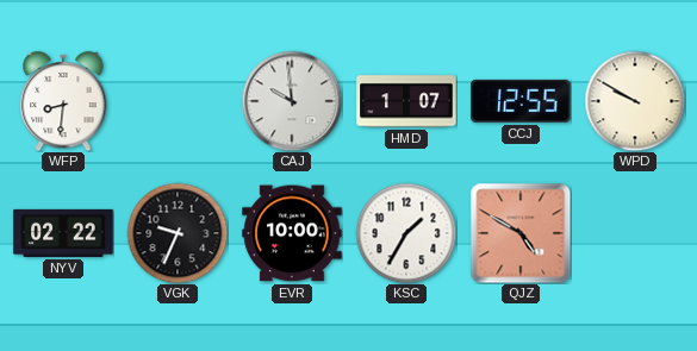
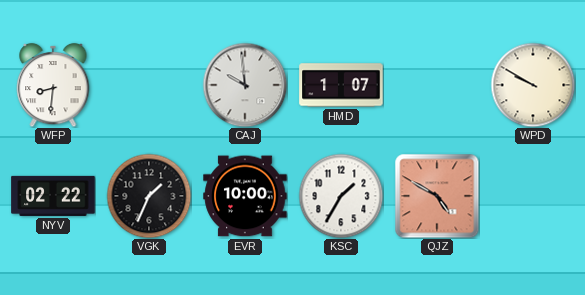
CCJ: 12:55 -> none
VGK: 9:34 -> 1:34
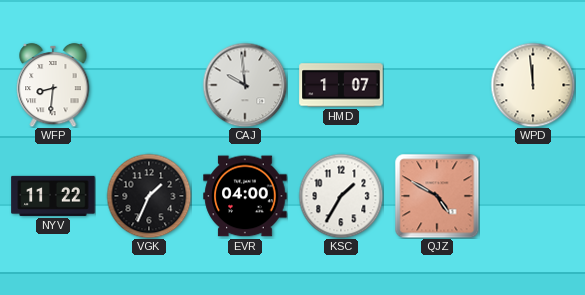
WPD: 9:50 -> 11:59
NYV: 02:22 -> 11:22
EVR: 10:00 -> 04:00
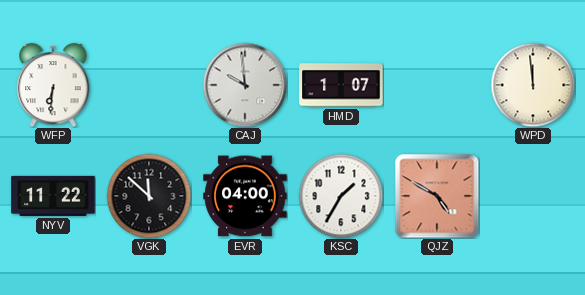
WFP: 8:31 -> 6:31
VGK: 1:34 -> 11:52
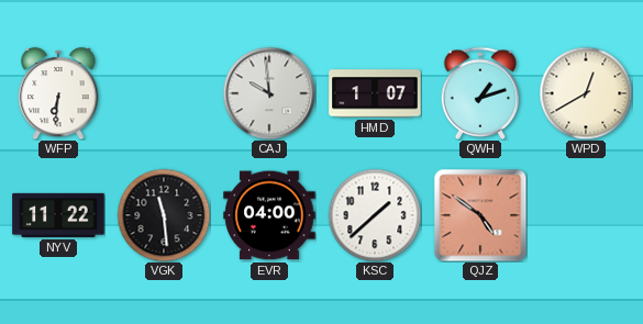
QWH: none -> 1:12
WPD: 11:59 -> 12:40
VGK: 11:52 -> 11:29
KSC: 1:35 -> 1:38
QJZ: 4:50 -> 4:51
